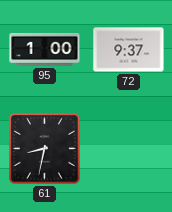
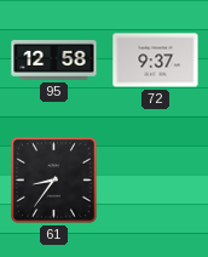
95: 1:00 -> 12:58
61: 8:32 -> 8:36
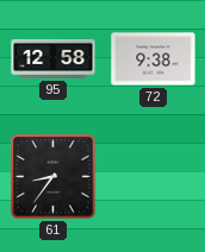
72: 9:37 -> 9:38
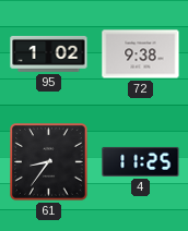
95: 12:58 -> 1:02
4: none -> 11:25
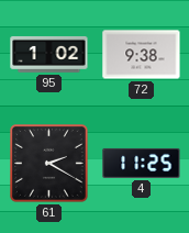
61: 8:36 -> 2:20
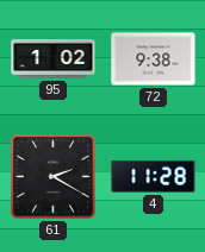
4: 11:25 -> 11:28
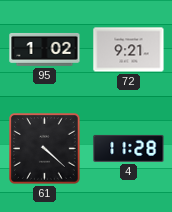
72: 9:38 -> 9:21
61: 2:20 -> 4:22
